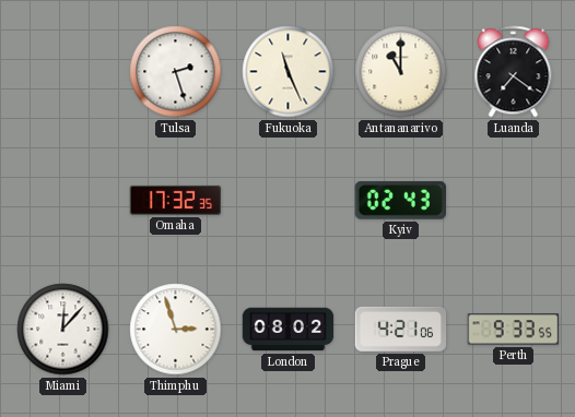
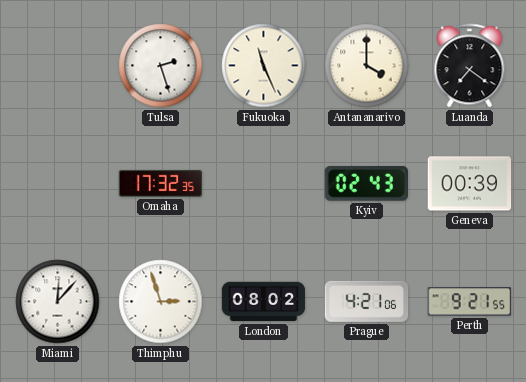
Antananarivo: 11:00 -> 4:00
Geneva: none -> 00:39
Perth: 9:33 -> 9:21
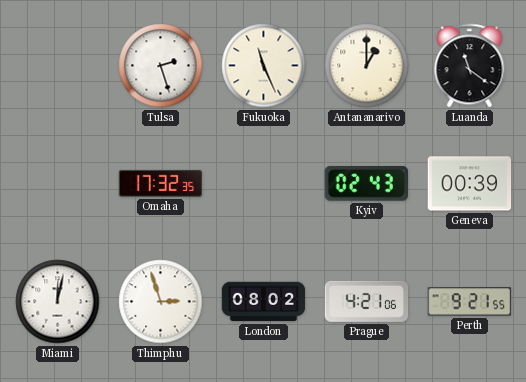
Antananarivo: 4:00 -> 1:00
Luanda: 7:21 -> 11:21
Miami: 12:07 -> 12:02
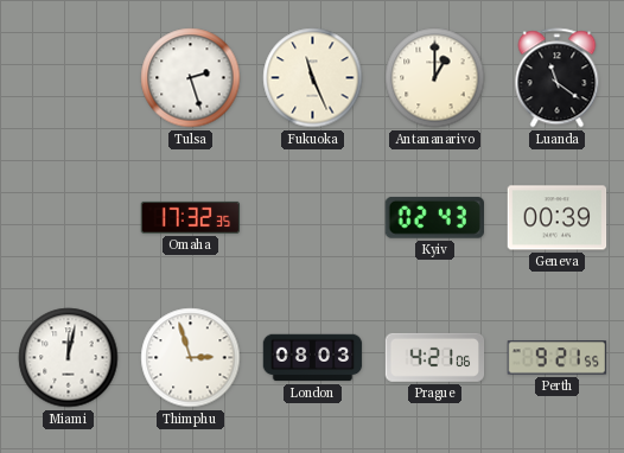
London: 08:02 -> 08:03
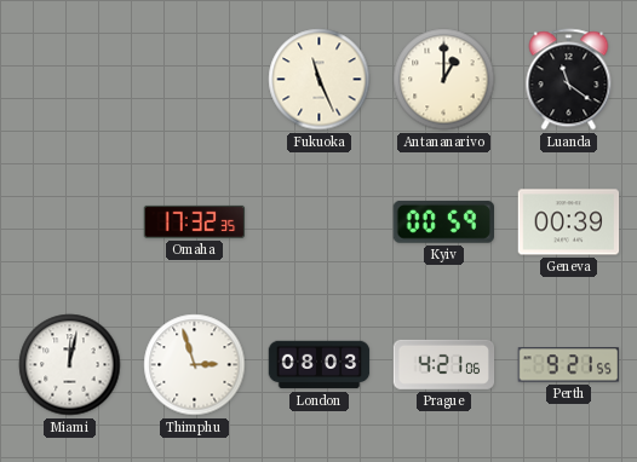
Tulsa: 2:27 -> none
Kyiv: 02:43 -> 00:59
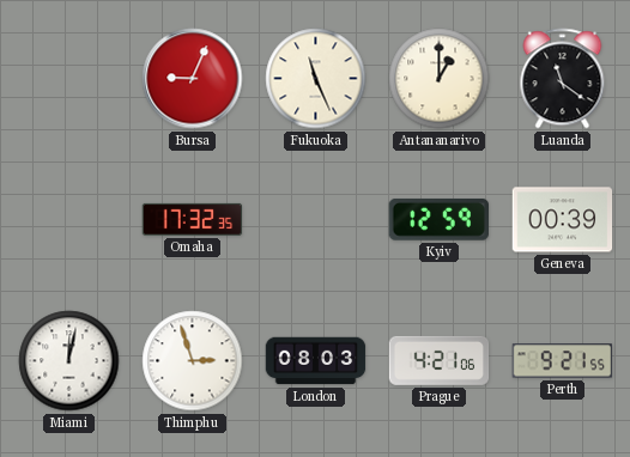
Bursa: none -> 9:04
Kyiv: 00:59 -> 12:59
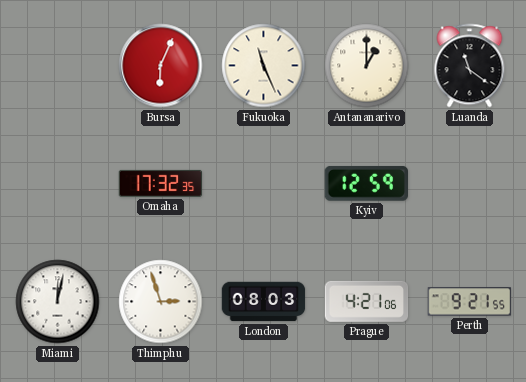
Bursa: 9:04 -> 6:04
Geneva: 00:39 -> none
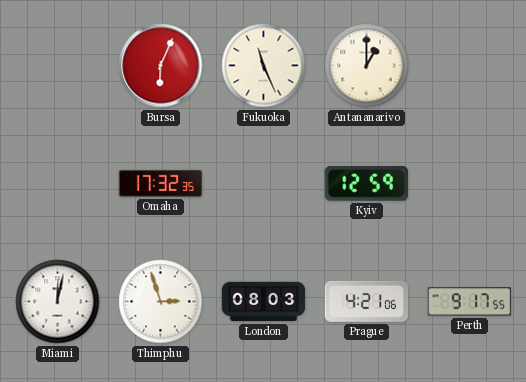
Luanda: 11:21 -> none
Perth: 9:21 -> 9:17
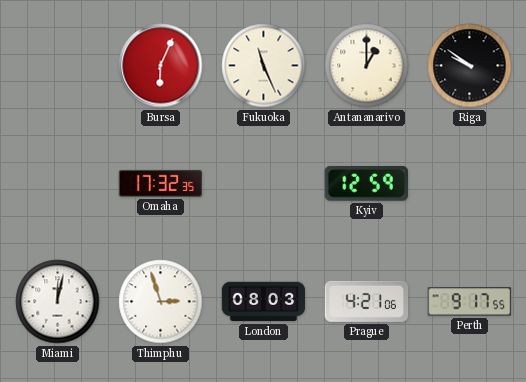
Riga: none -> 9:51
